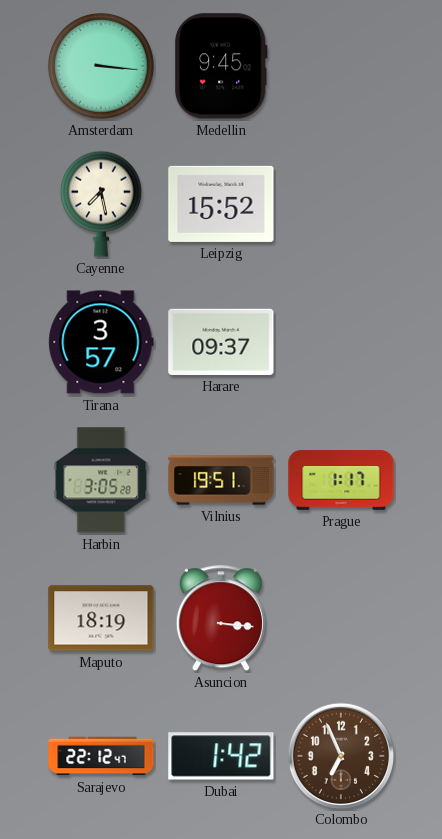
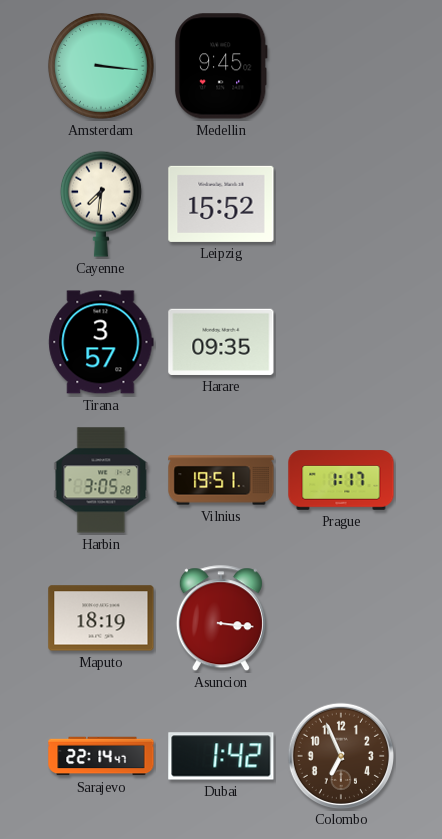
Cayenne: 7:28 -> 7:31
Harare: 09:37 -> 09:35
Sarajevo: 22:12 -> 22:14
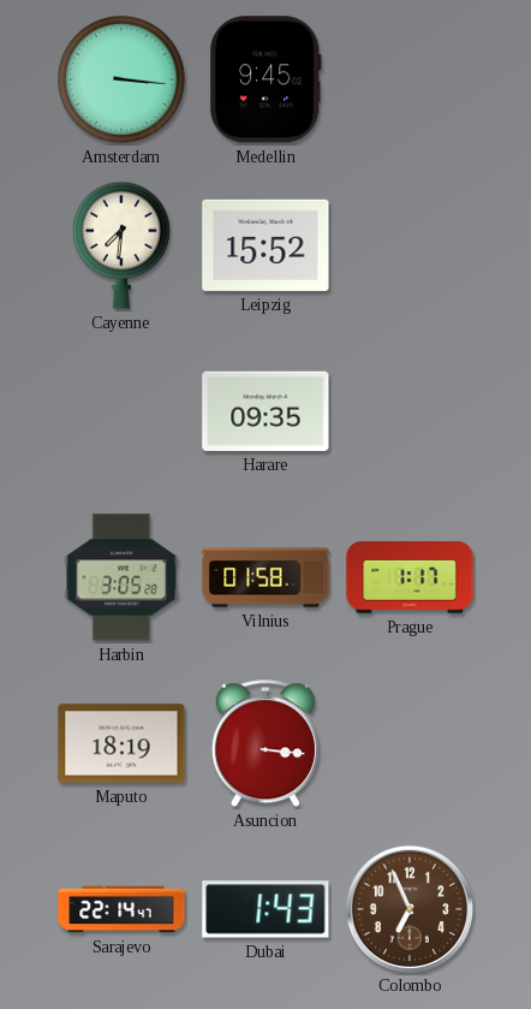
Tirana: 3:57 -> none
Vilnius: 19:51 -> 01:58
Dubai: 1:42 -> 1:43
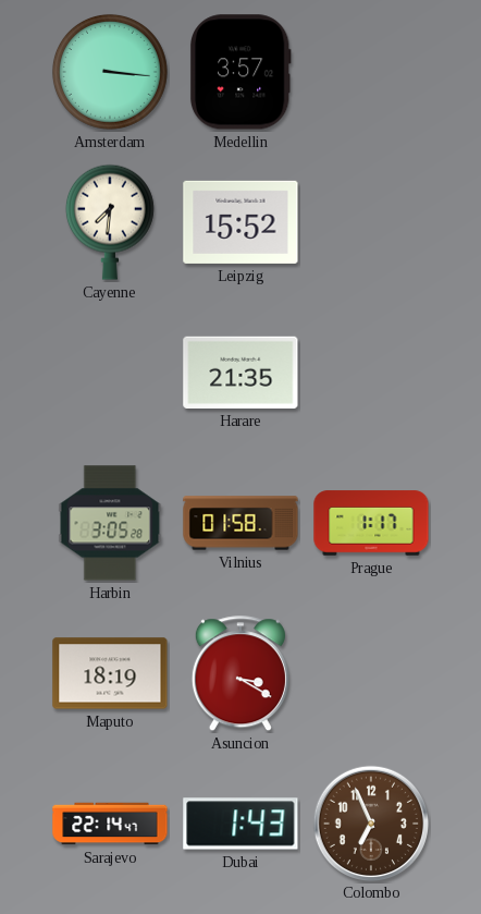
Medellin: 9:45 -> 3:57
Harare: 09:35 -> 21:35
Asuncion: 3:16 -> 3:20
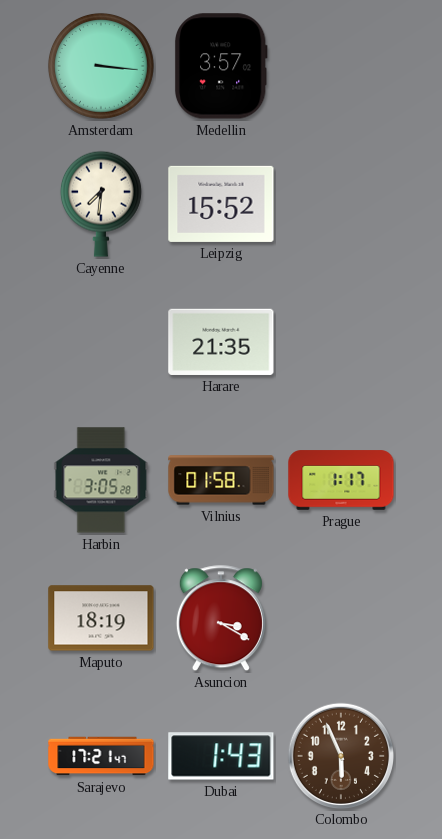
Sarajevo: 22:14 -> 17:21
Colombo: 6:56 -> 5:56
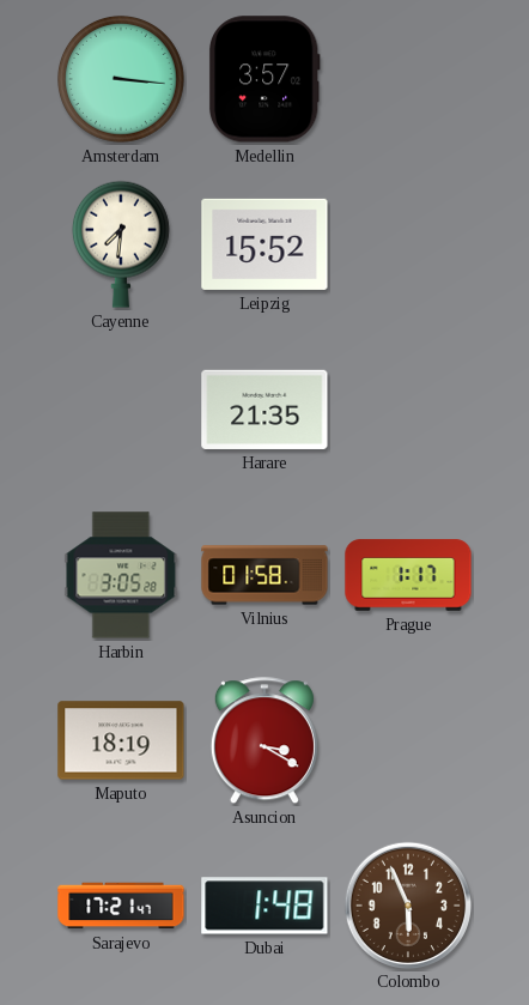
Dubai: 1:43 -> 1:48
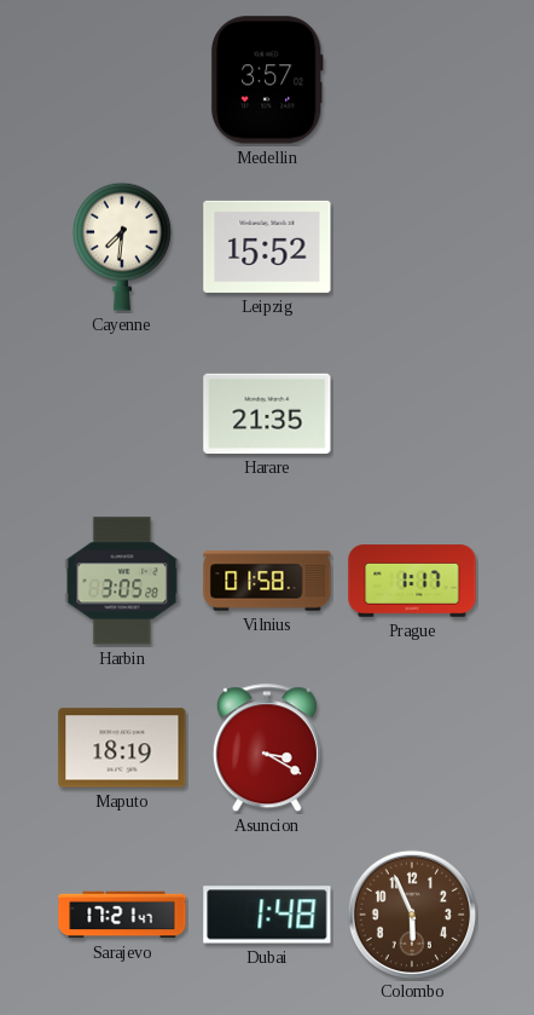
Amsterdam: 3:16 -> none
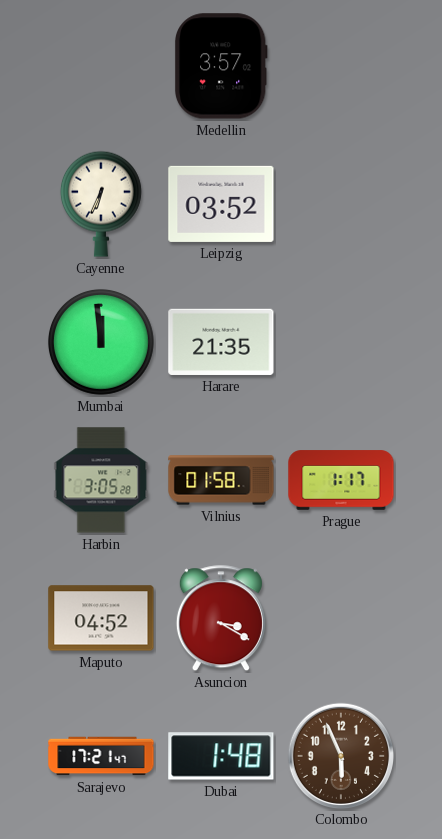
Cayenne: 7:31 -> 6:34
Leipzig: 15:52 -> 03:52
Mumbai: none -> 11:59
Maputo: 18:19 -> 04:52
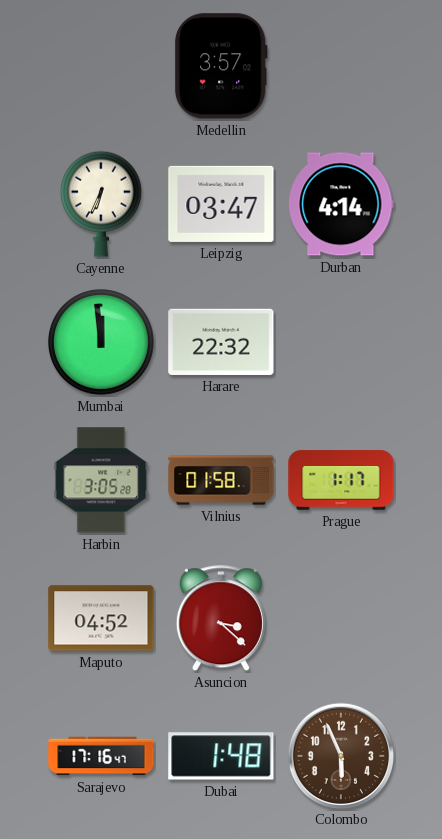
Leipzig: 03:52 -> 03:47
Durban: none -> 4:14
Harare: 21:35 -> 22:32
Asuncion: 3:20 -> 3:22
Sarajevo: 17:21 -> 17:16
